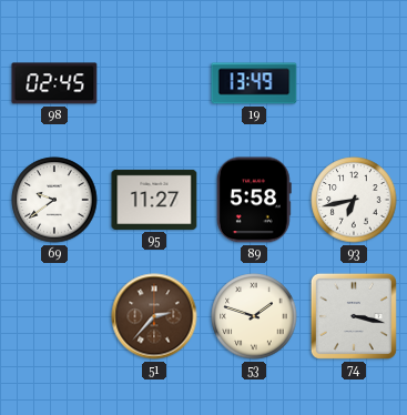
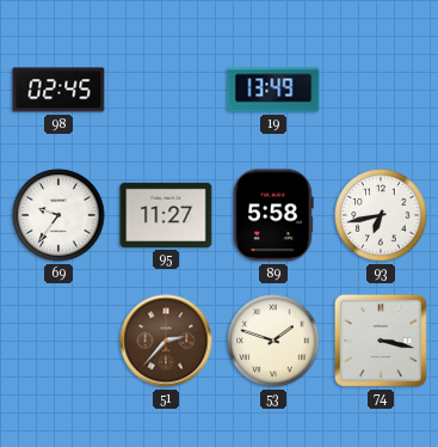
69: 9:39 -> 9:36
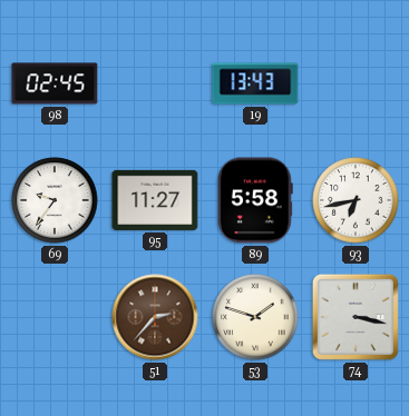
19: 13:49 -> 13:43
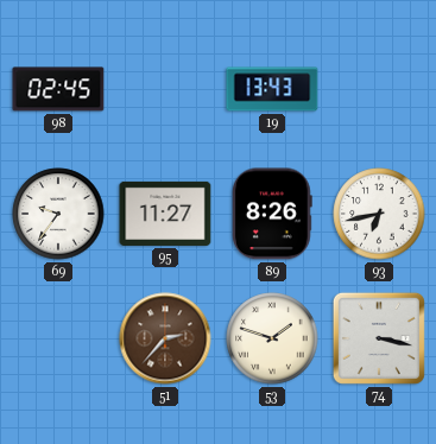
89: 5:58 -> 8:26
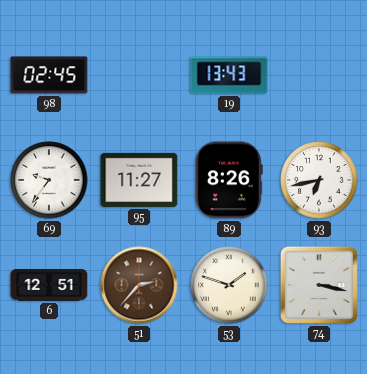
6: none -> 12:51
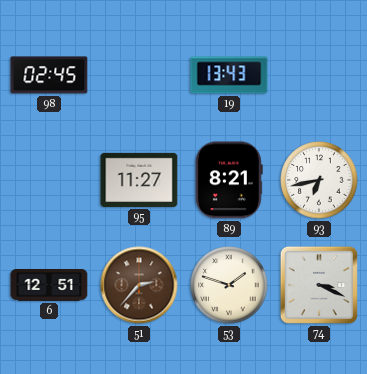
69: 9:36 -> none
89: 8:26 -> 8:21
74: 3:17 -> 3:19
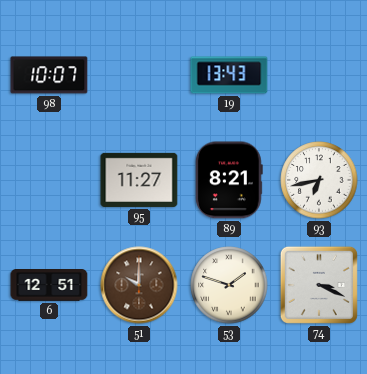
98: 02:45 -> 10:07
51: 2:37 -> 10:00
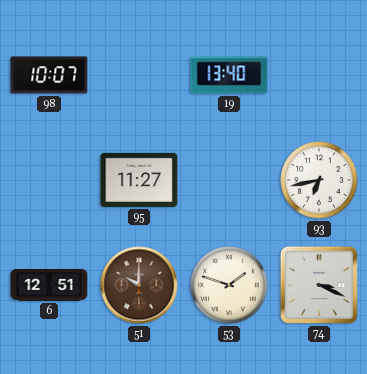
19: 13:43 -> 13:40
89: 8:21 -> none
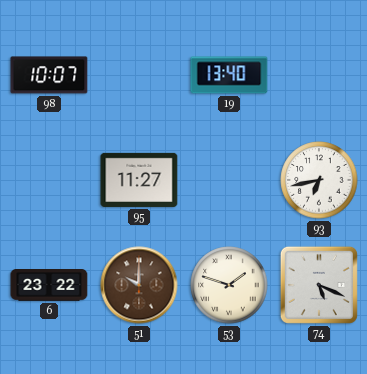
6: 12:51 -> 23:22
74: 3:19 -> 5:19
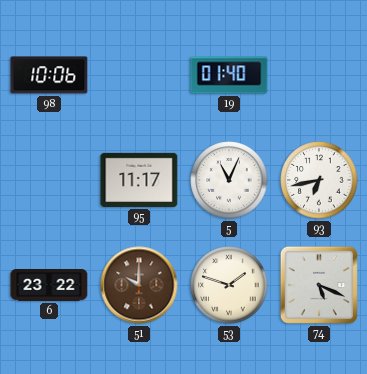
98: 10:07 -> 10:06
19: 13:40 -> 01:40
95: 11:27 -> 11:17
5: none -> 11:04
